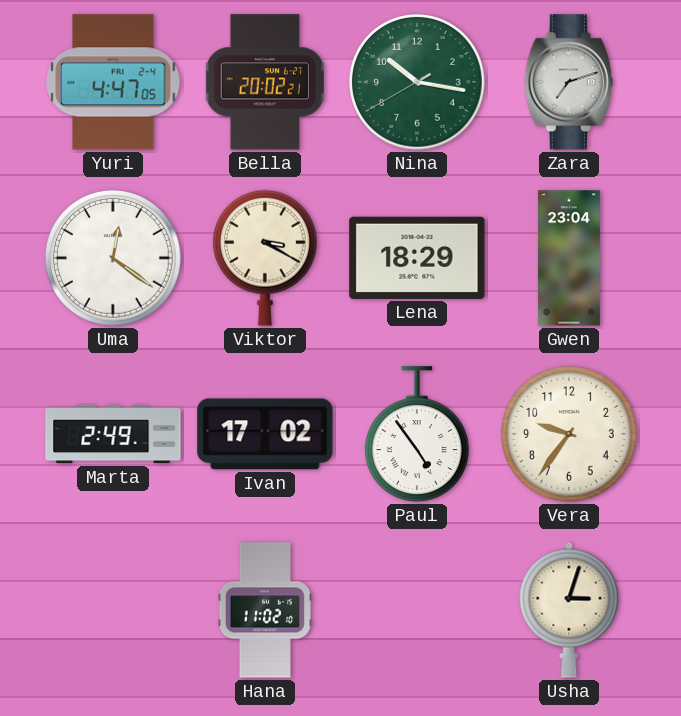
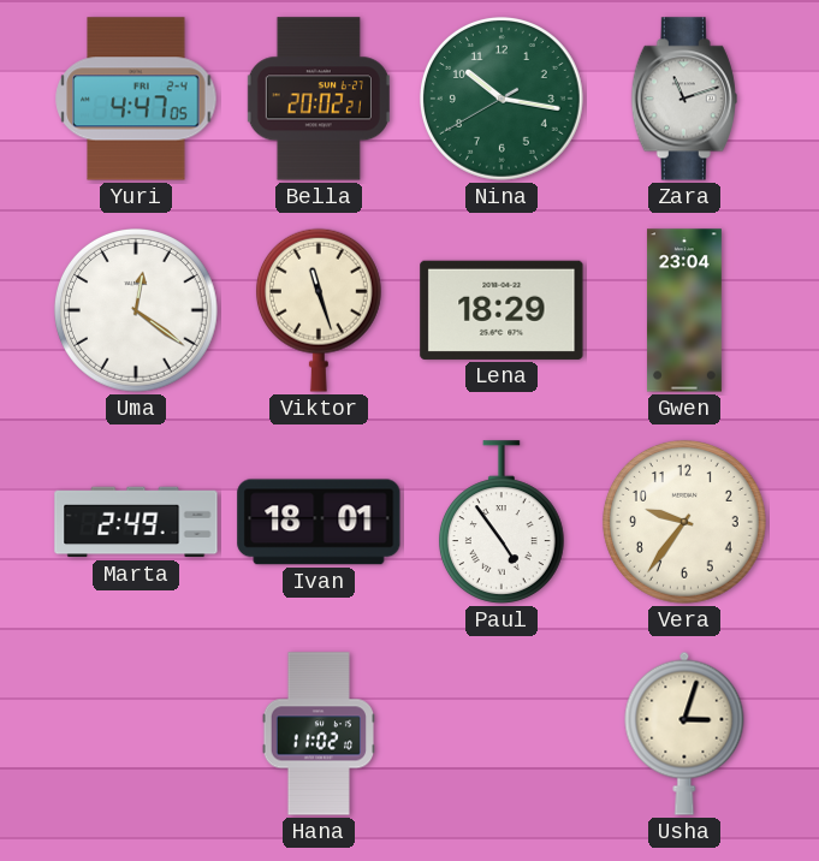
Zara: 7:12 -> 11:12
Viktor: 3:20 -> 11:27
Ivan: 17:02 -> 18:01
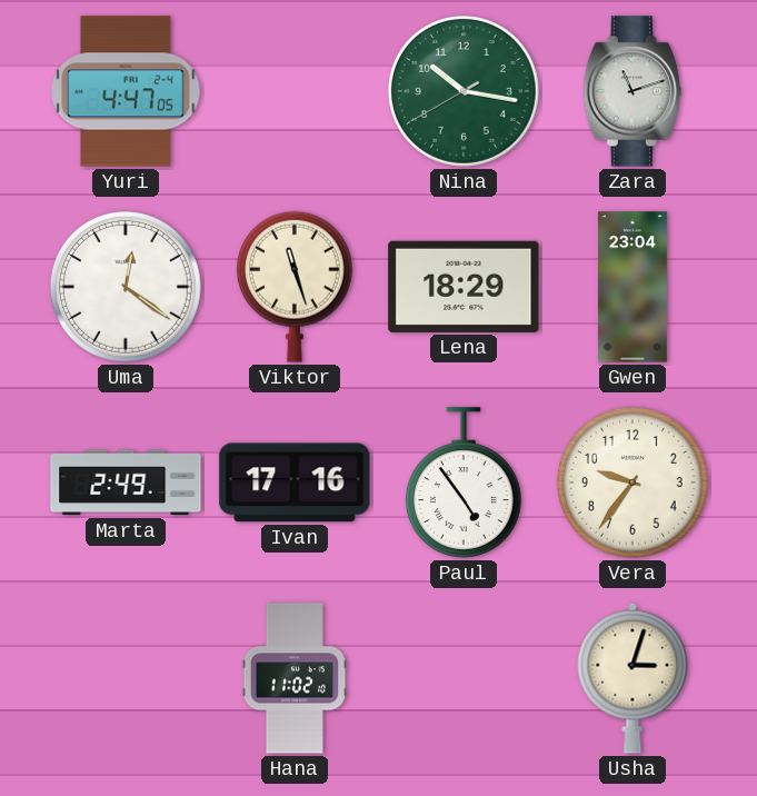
Bella: 20:02 -> none
Ivan: 18:01 -> 17:16
